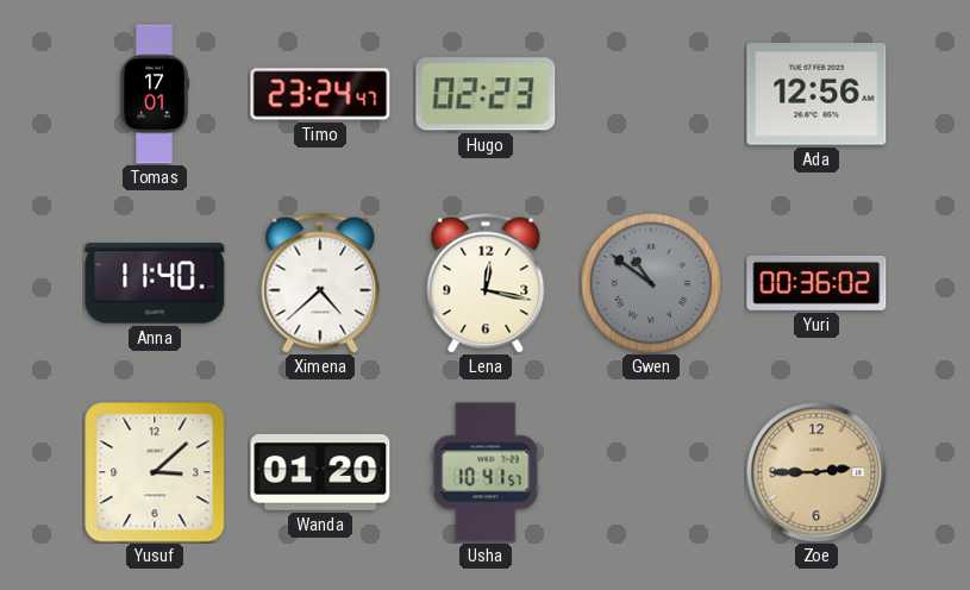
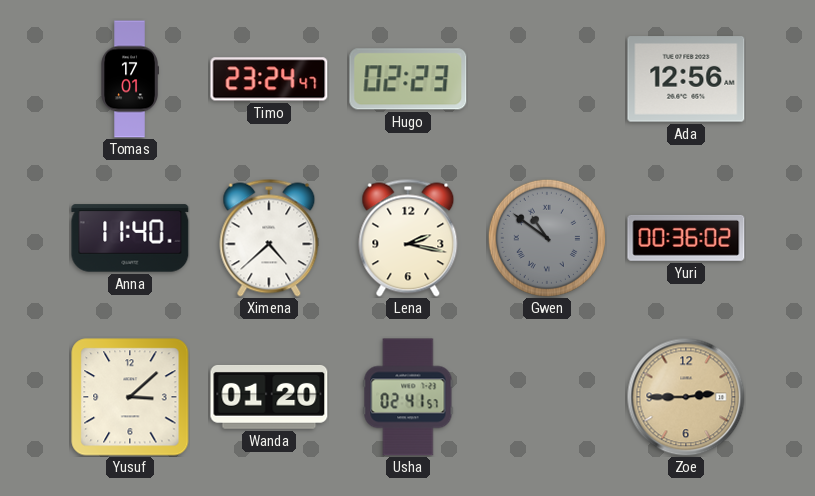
Lena: 12:17 -> 2:17
Usha: 10:41 -> 02:41
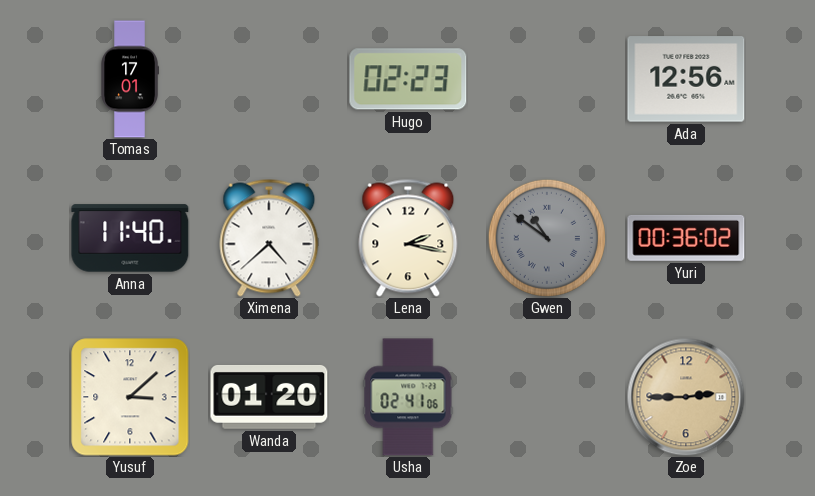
Timo: 23:24 -> none
Usha: 02:41:57 -> 02:41:06
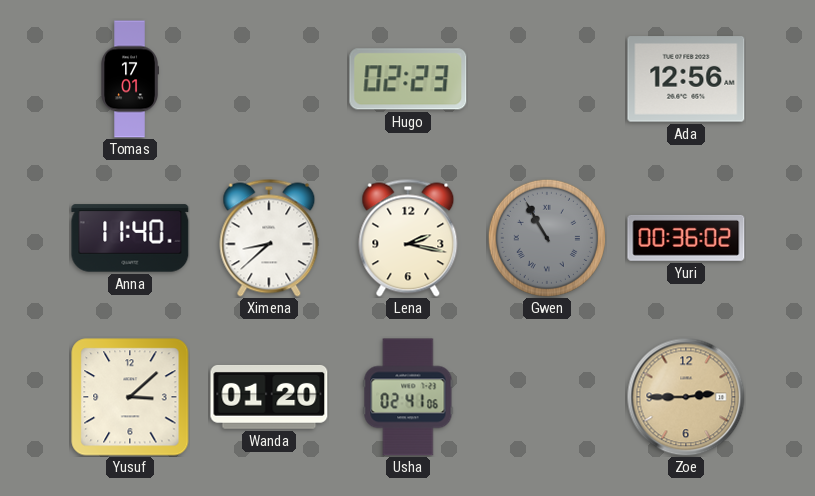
Ximena: 4:38 -> 8:38
Gwen: 10:51 -> 10:55
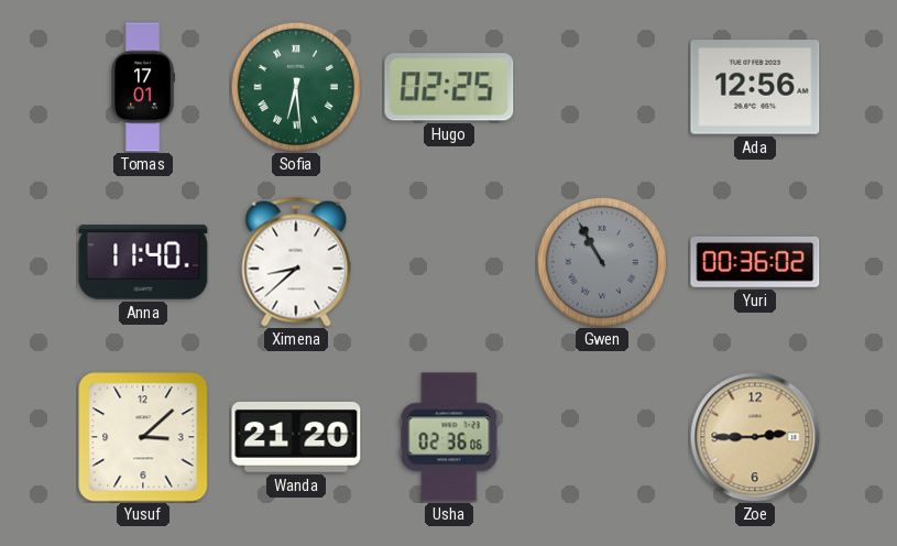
Sofia: none -> 6:29
Hugo: 02:23 -> 02:25
Lena: 2:17 -> none
Wanda: 01:20 -> 21:20
Usha: 02:41 -> 02:36
